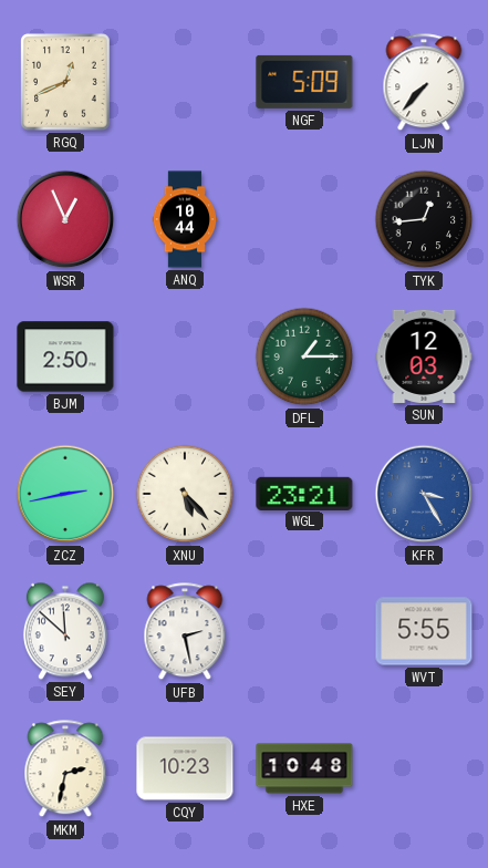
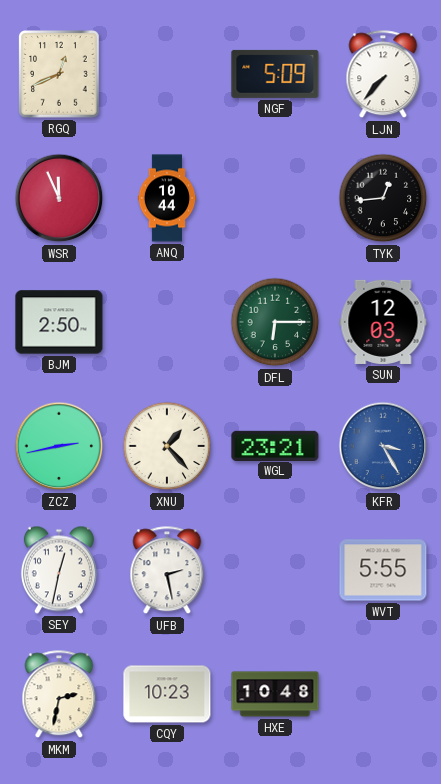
WSR: 12:56 -> 11:56
DFL: 1:15 -> 6:15
XNU: 5:23 -> 1:23
SEY: 11:52 -> 12:32
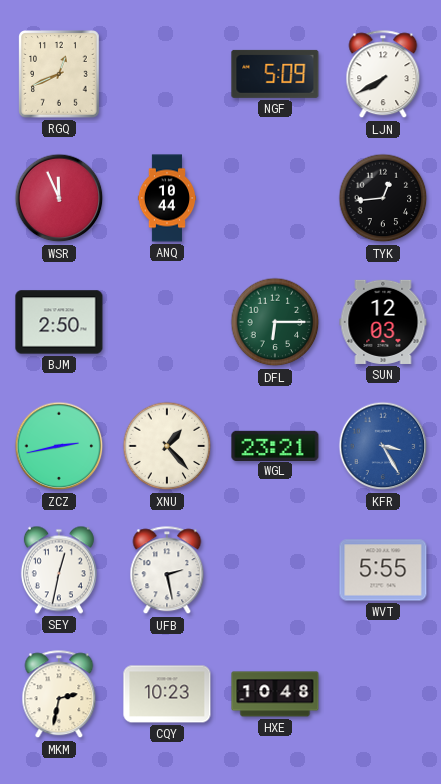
LJN: 7:37 -> 7:40
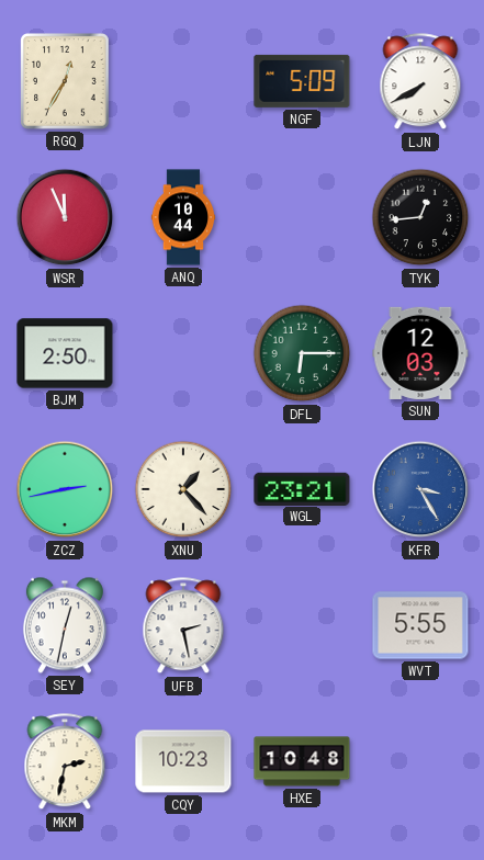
RGQ: 12:41 -> 12:35
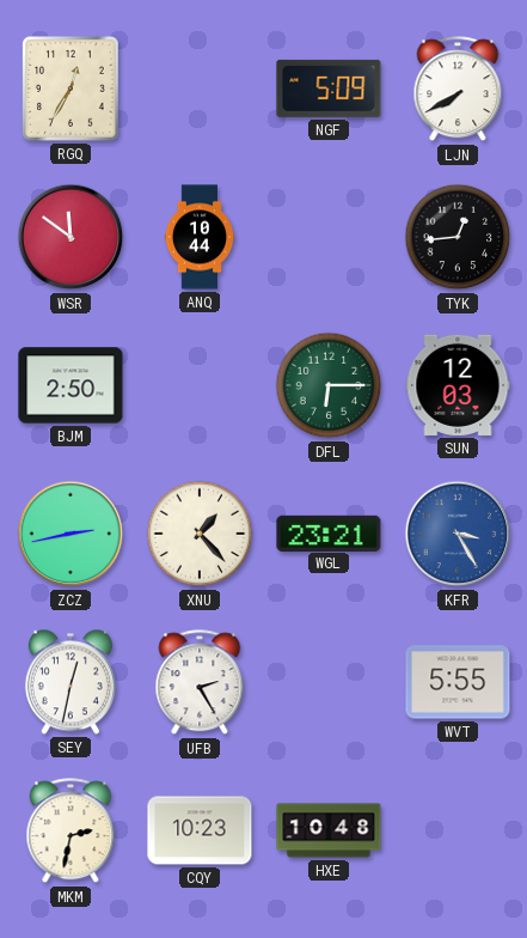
WSR: 11:56 -> 11:51
UFB: 2:28 -> 2:25
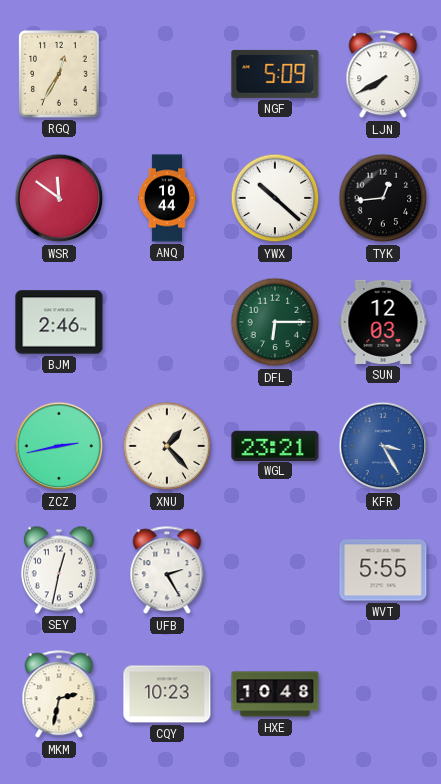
YWX: none -> 10:22
BJM: 2:50 -> 2:46
